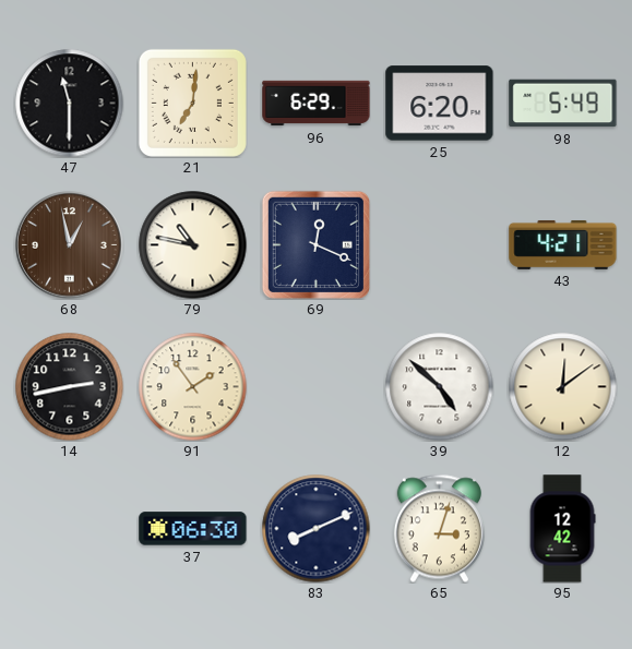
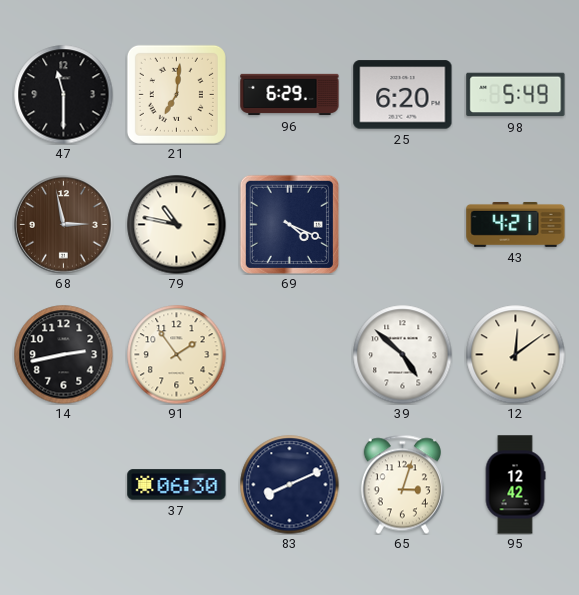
68: 12:58 -> 2:58
69: 12:19 -> 4:19
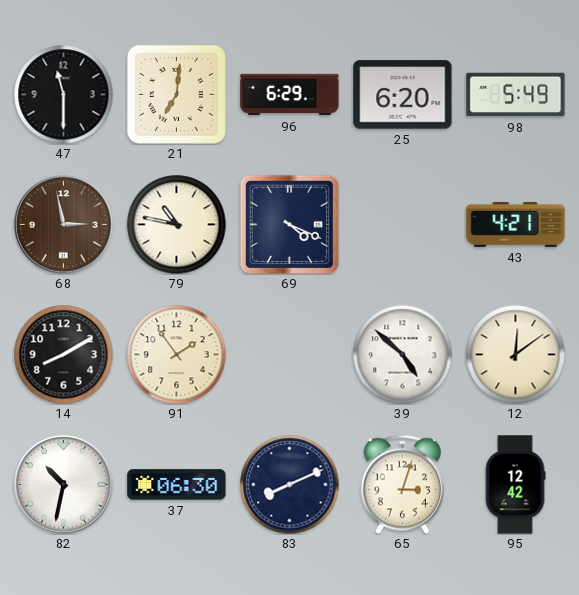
14: 2:43 -> 8:10
82: none -> 10:32
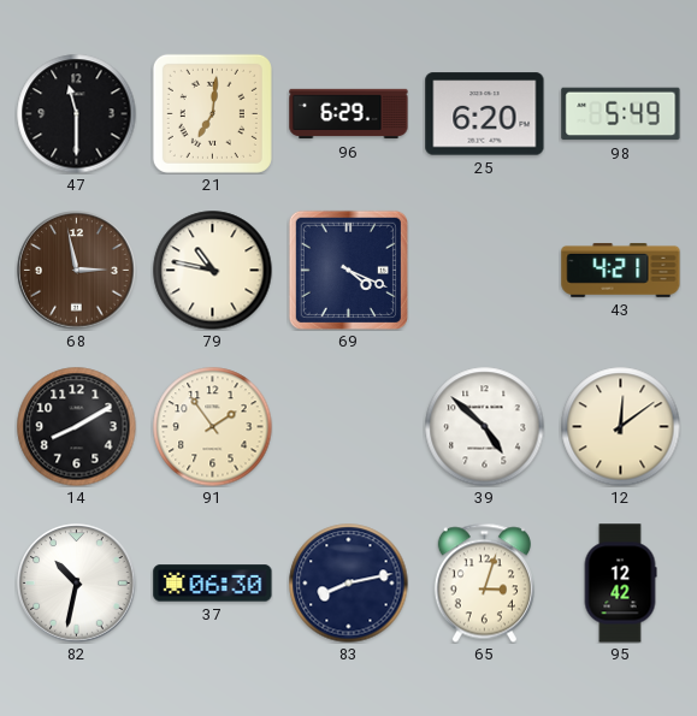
83: 8:11 -> 8:13
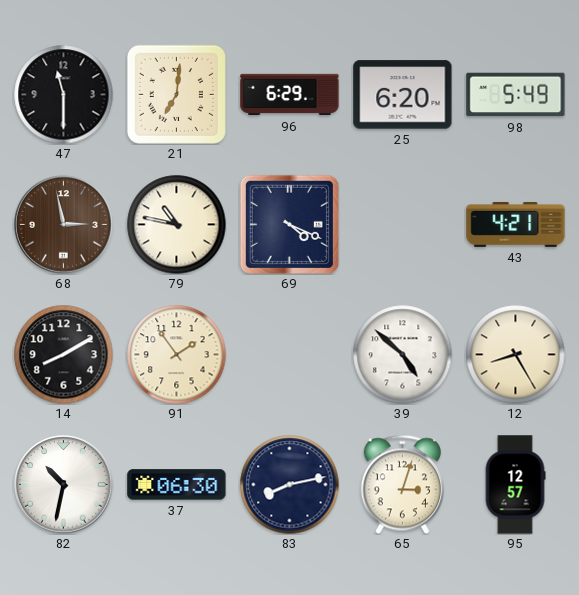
12: 12:09 -> 8:25
95: 12:42 -> 12:57
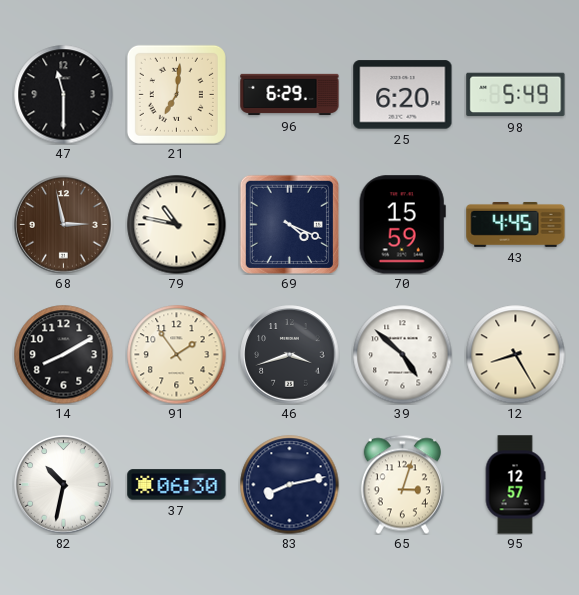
70: none -> 15:59
43: 4:21 -> 4:45
46: none -> 3:42
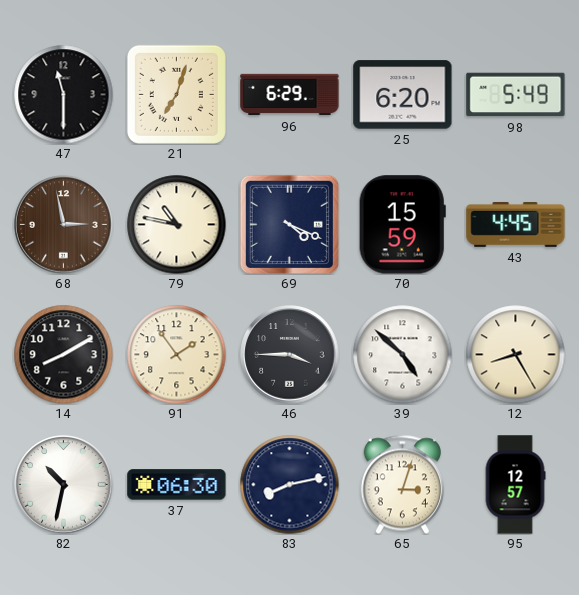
21: 7:01 -> 7:03
46: 3:42 -> 3:45
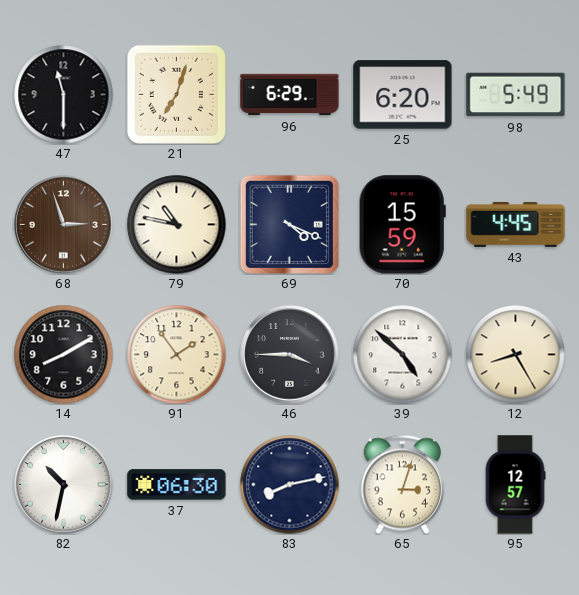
68: 2:58 -> 2:57
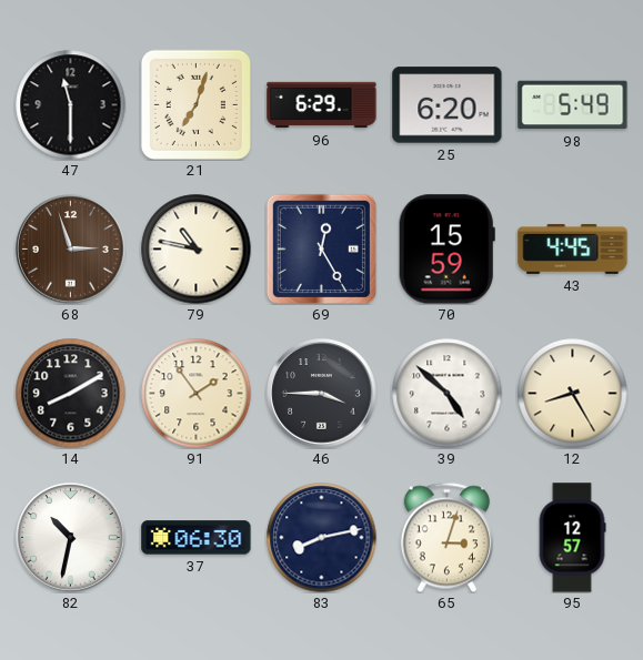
69: 4:19 -> 12:25
